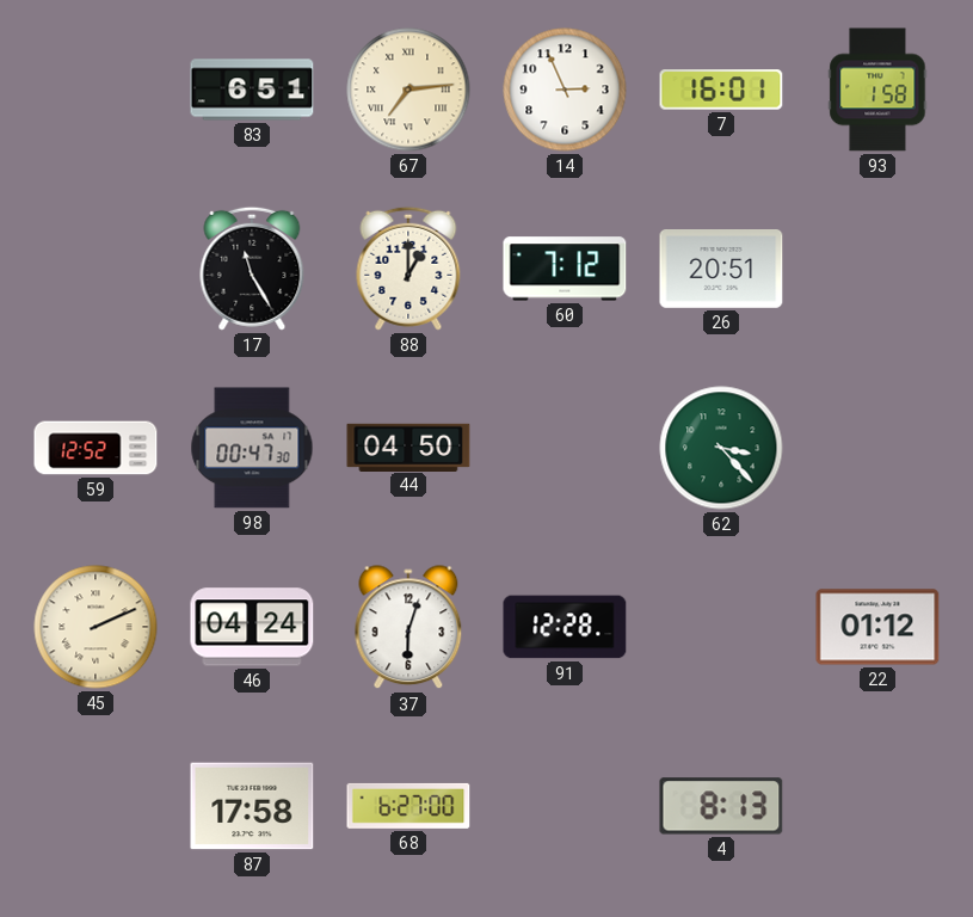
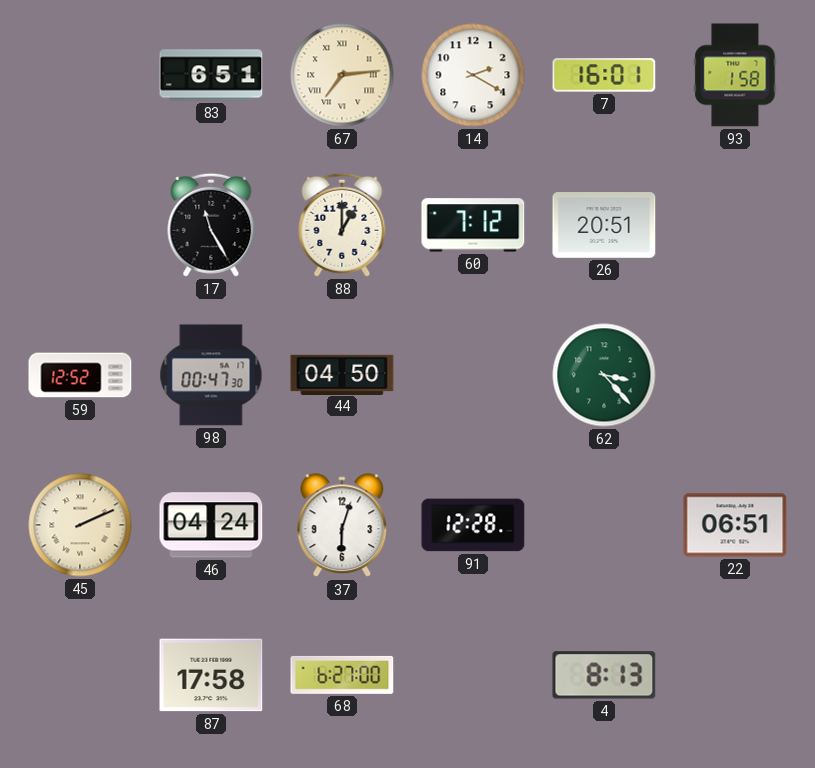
14: 2:56 -> 2:20
22: 01:12 -> 06:51
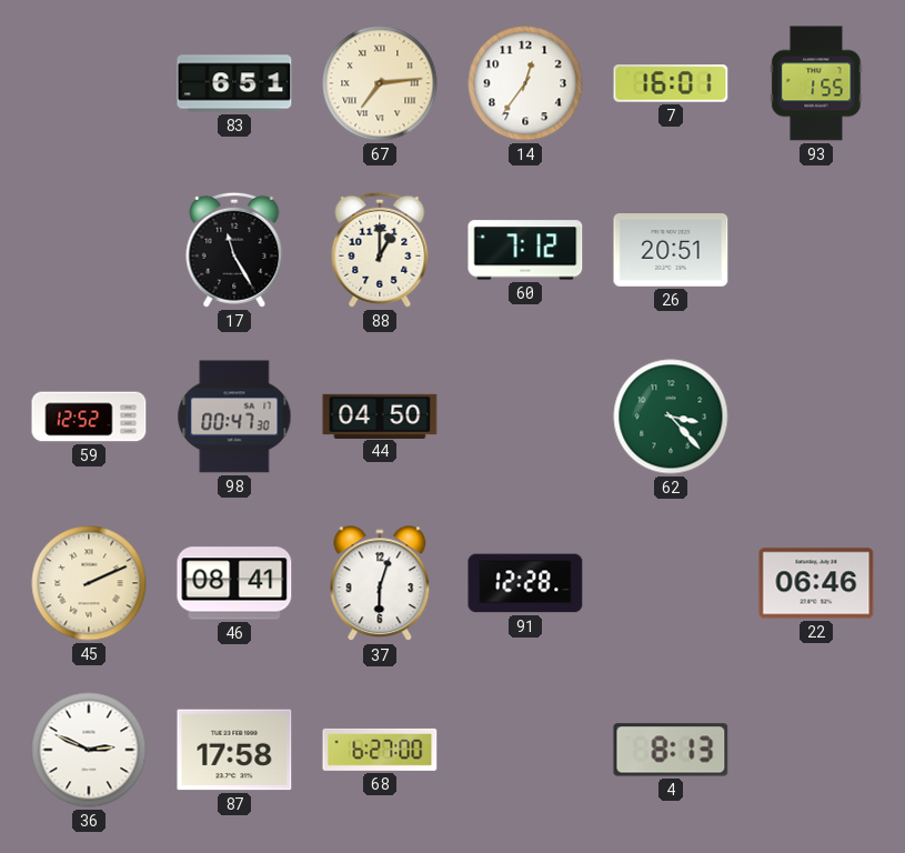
14: 2:20 -> 12:36
93: 1:58 -> 1:55
46: 04:24 -> 08:41
22: 06:51 -> 06:46
36: none -> 2:49
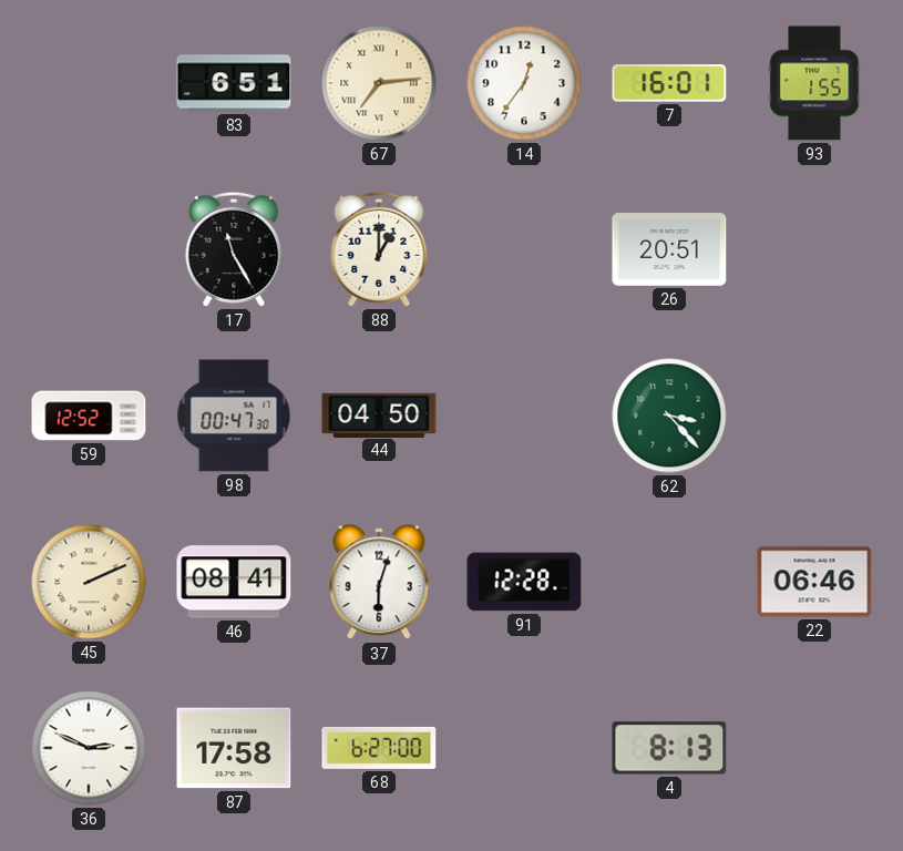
60: 7:12 -> none
